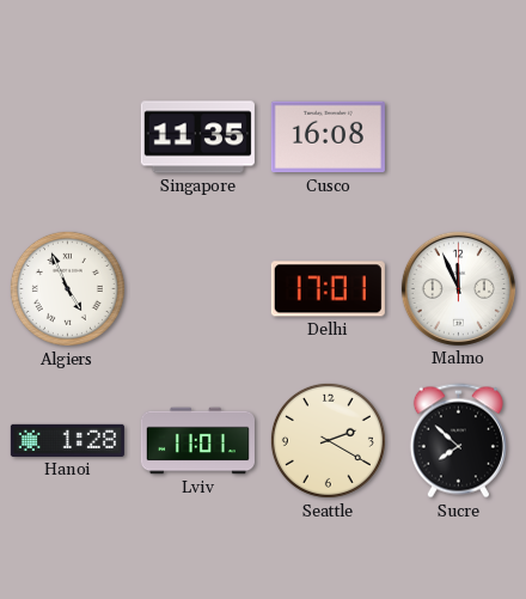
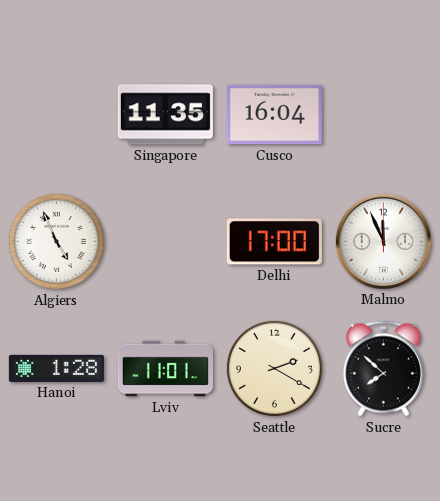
Cusco: 16:08 -> 16:04
Delhi: 17:01 -> 17:00
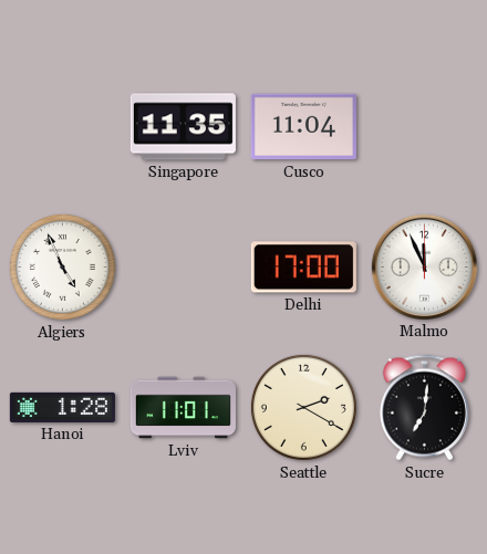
Cusco: 16:04 -> 11:04
Sucre: 7:52 -> 7:01
